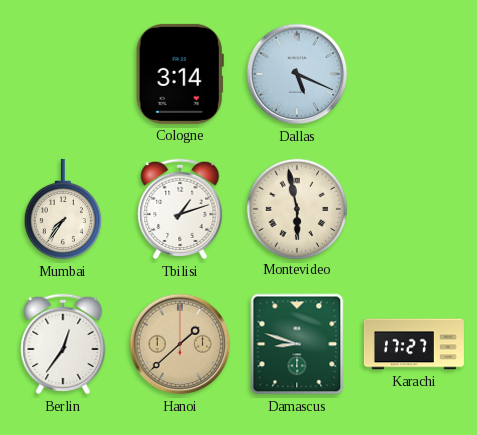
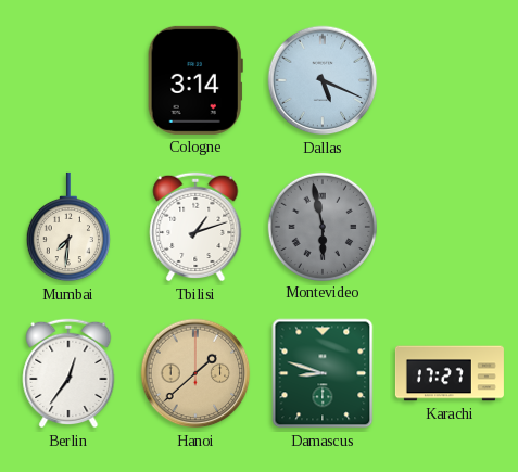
Mumbai: 7:36 -> 7:31
Montevideo dial: cream -> grey
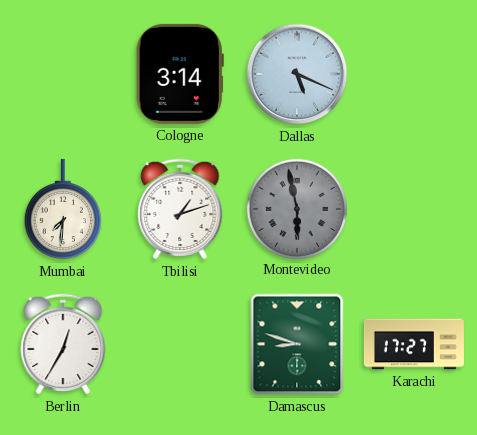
Berlin: 12:36 -> 12:35
Hanoi: 1:38 -> none
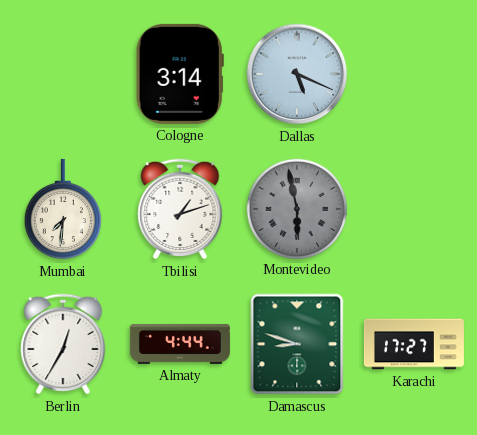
Almaty: none -> 4:44
